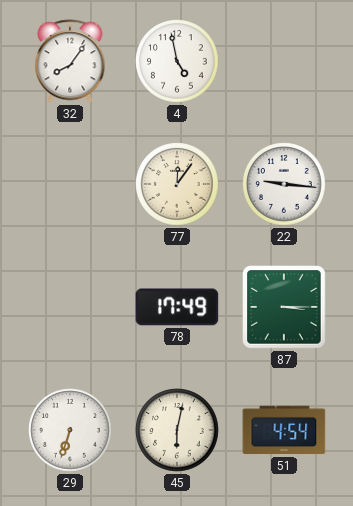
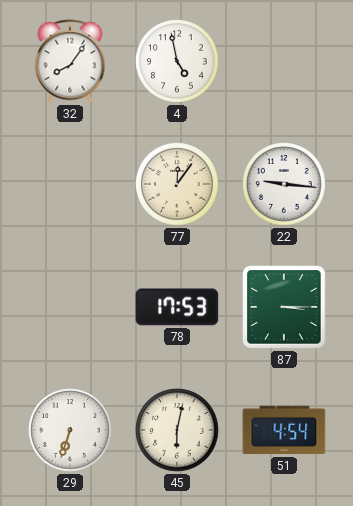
78: 17:49 -> 17:53
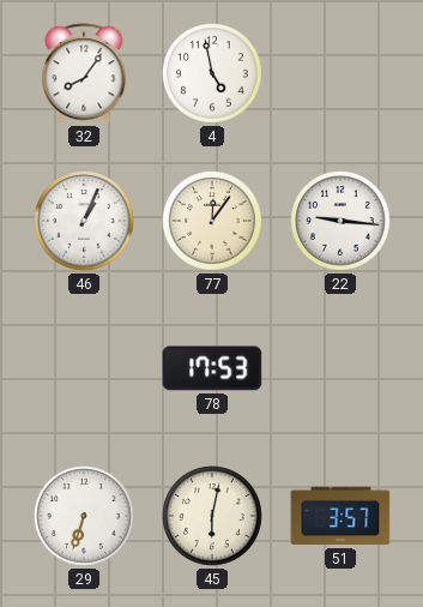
46: none -> 1:04
87: 3:15 -> none
51: 4:54 -> 3:57
